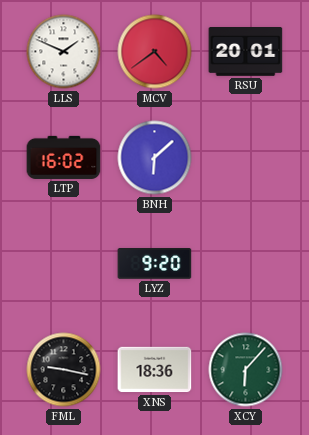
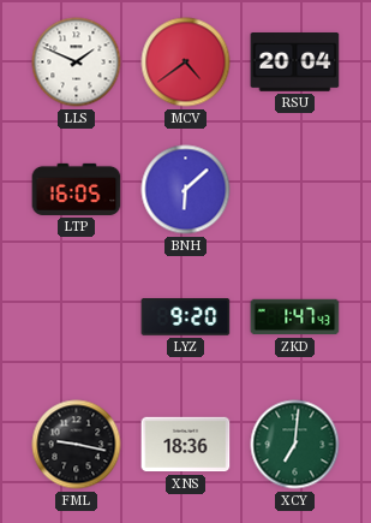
RSU: 20:01 -> 20:04
LTP: 16:02 -> 16:05
ZKD: none -> 1:47
XCY: 6:07 -> 7:01
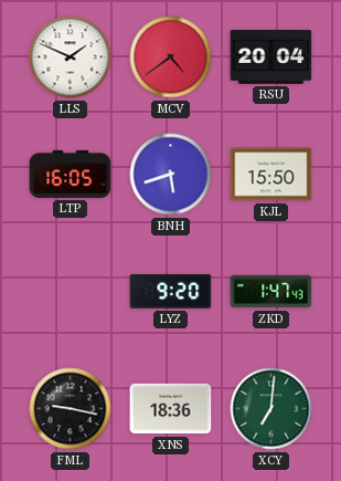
BNH: 6:08 -> 5:42
KJL: none -> 15:50
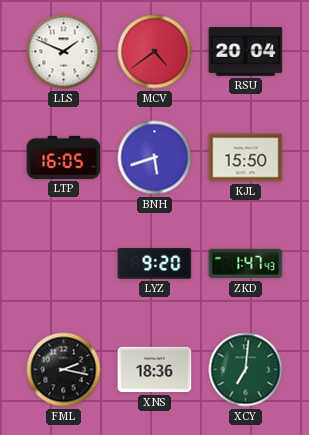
FML: 9:17 -> 2:17
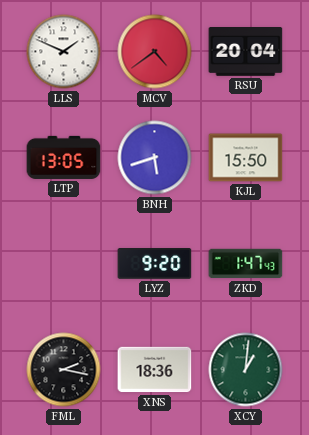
LTP: 16:05 -> 13:05
XCY: 7:01 -> 1:01
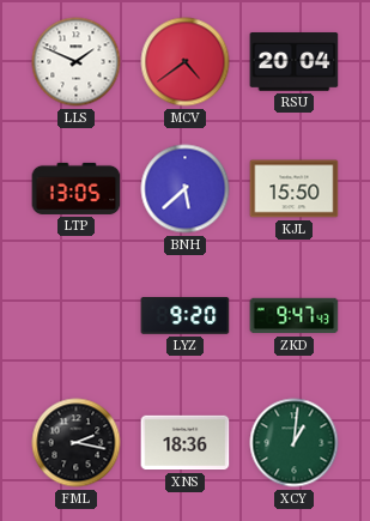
BNH: 5:42 -> 5:38
ZKD: 1:47 -> 9:47
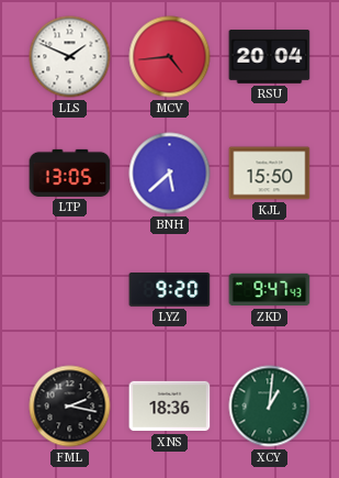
MCV: 4:39 -> 4:44
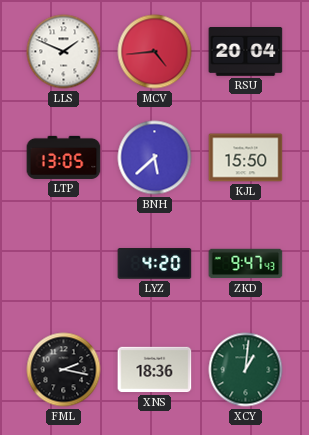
LYZ: 9:20 -> 4:20
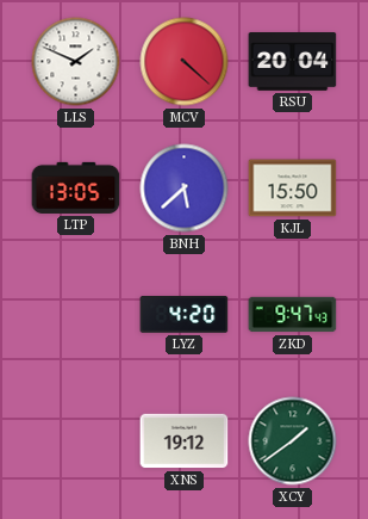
MCV: 4:44 -> 4:22
FML: 2:17 -> none
XNS: 18:36 -> 19:12
XCY: 1:01 -> 1:39
